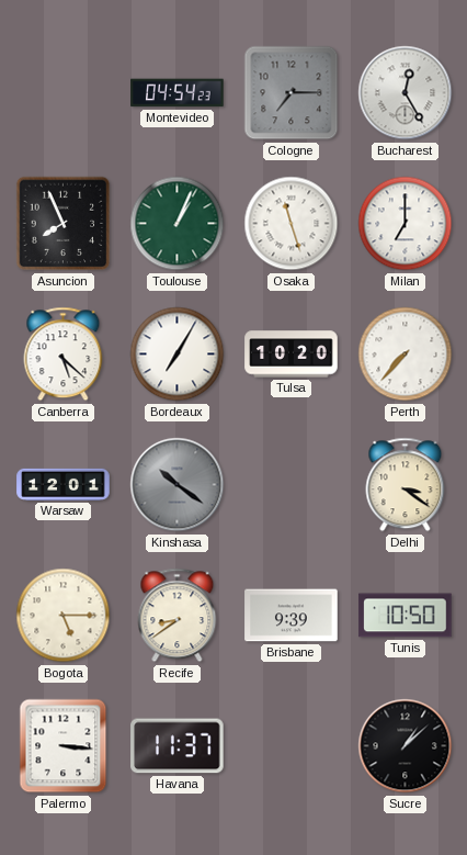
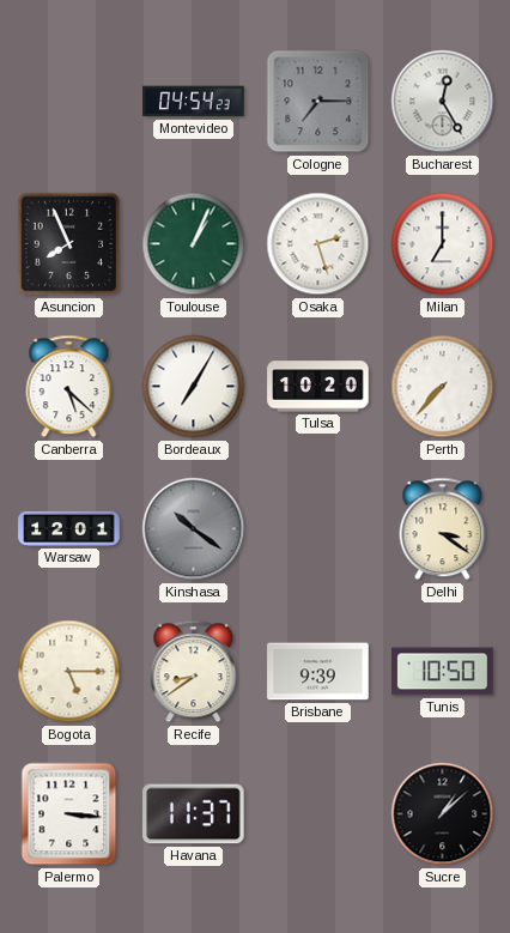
Osaka: 11:27 -> 2:27
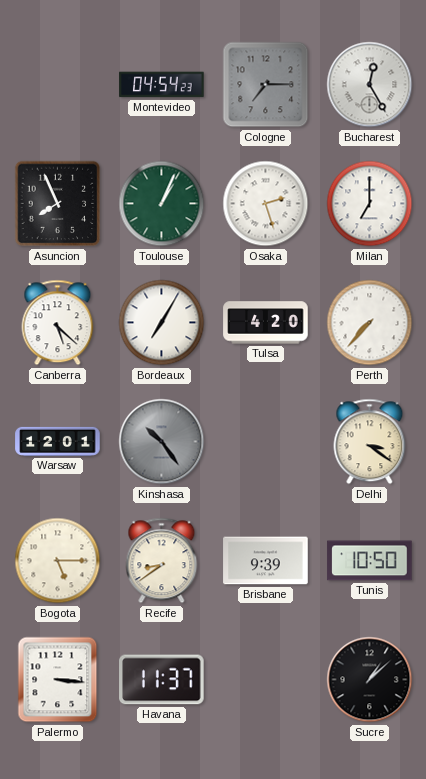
Tulsa: 10:20 -> 4:20
Kinshasa: 10:21 -> 10:24
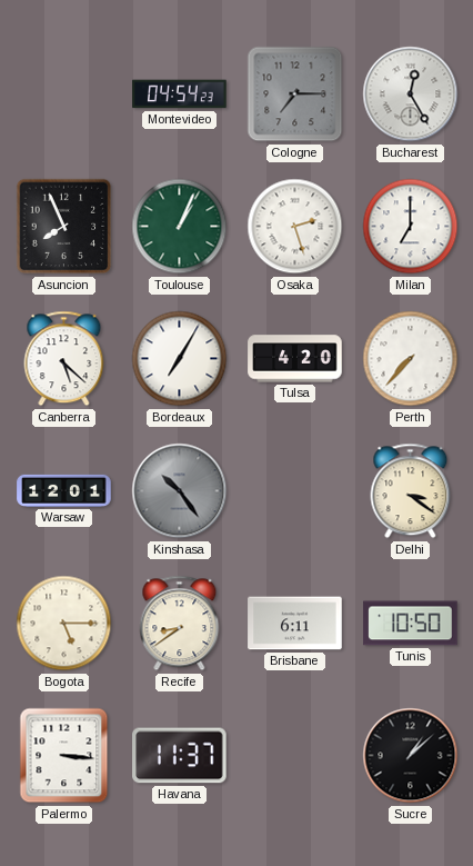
Brisbane: 9:39 -> 6:11
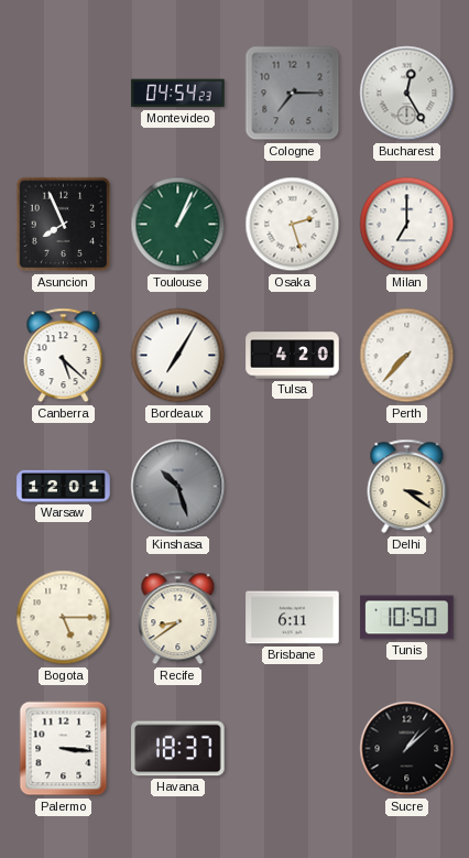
Kinshasa: 10:24 -> 10:27
Havana: 11:37 -> 18:37
